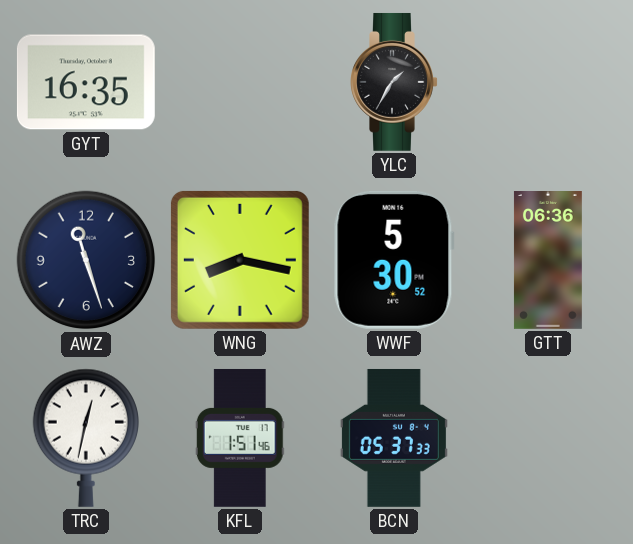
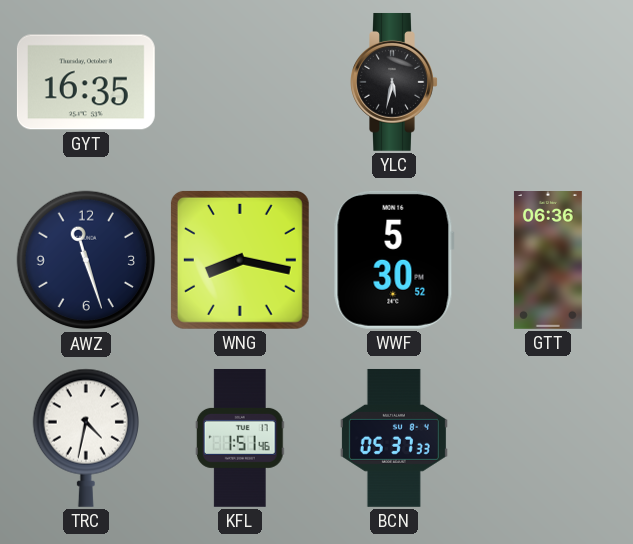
YLC: 1:35 -> 5:32
TRC: 12:32 -> 4:32
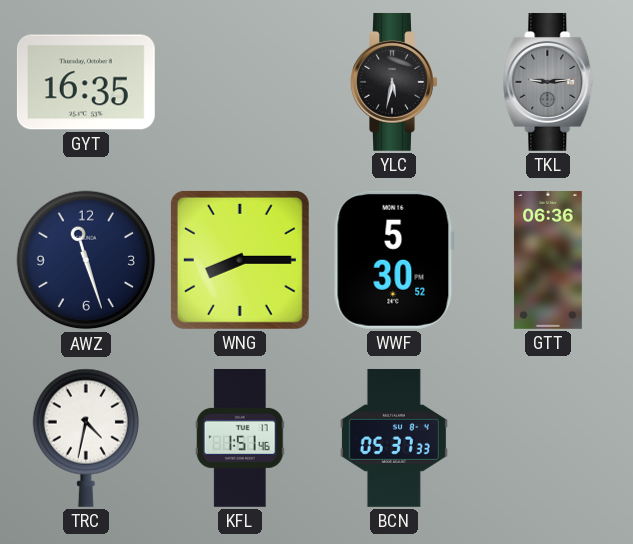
TKL: none -> 9:14
WNG: 8:17 -> 8:15
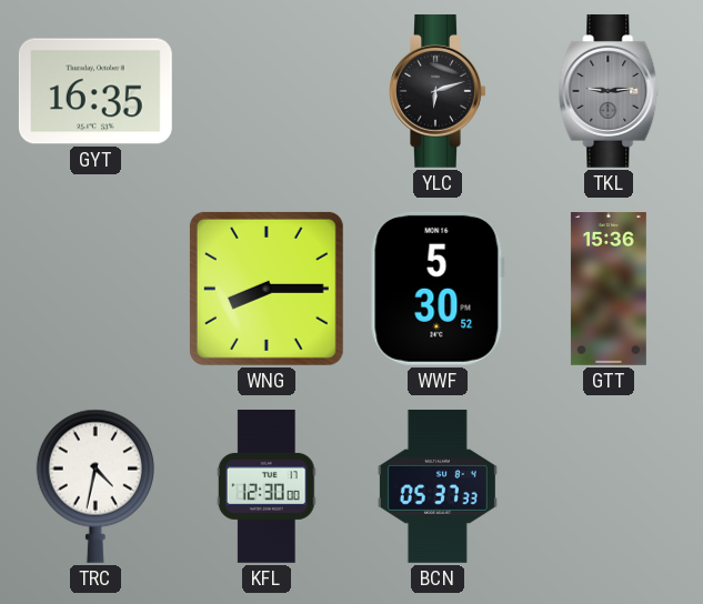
YLC: 5:32 -> 6:12
AWZ: 11:27 -> none
GTT: 06:36 -> 15:36
KFL: 1:51 -> 12:30
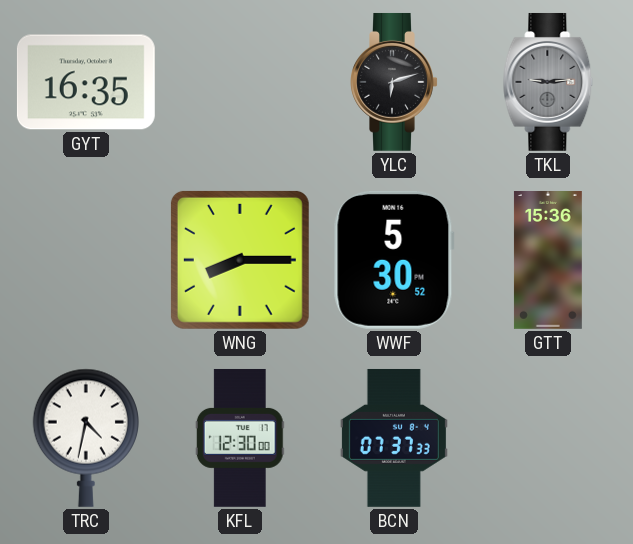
BCN: 05:37 -> 07:37
